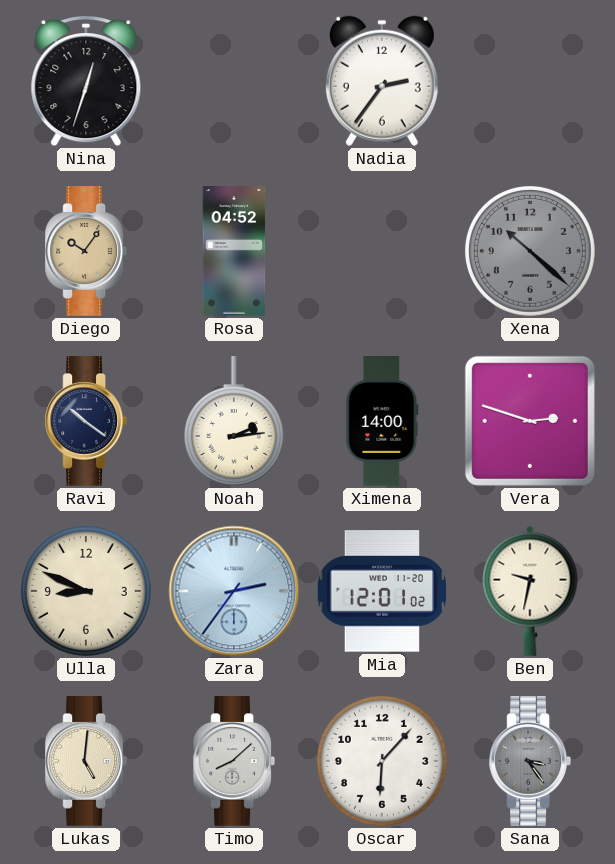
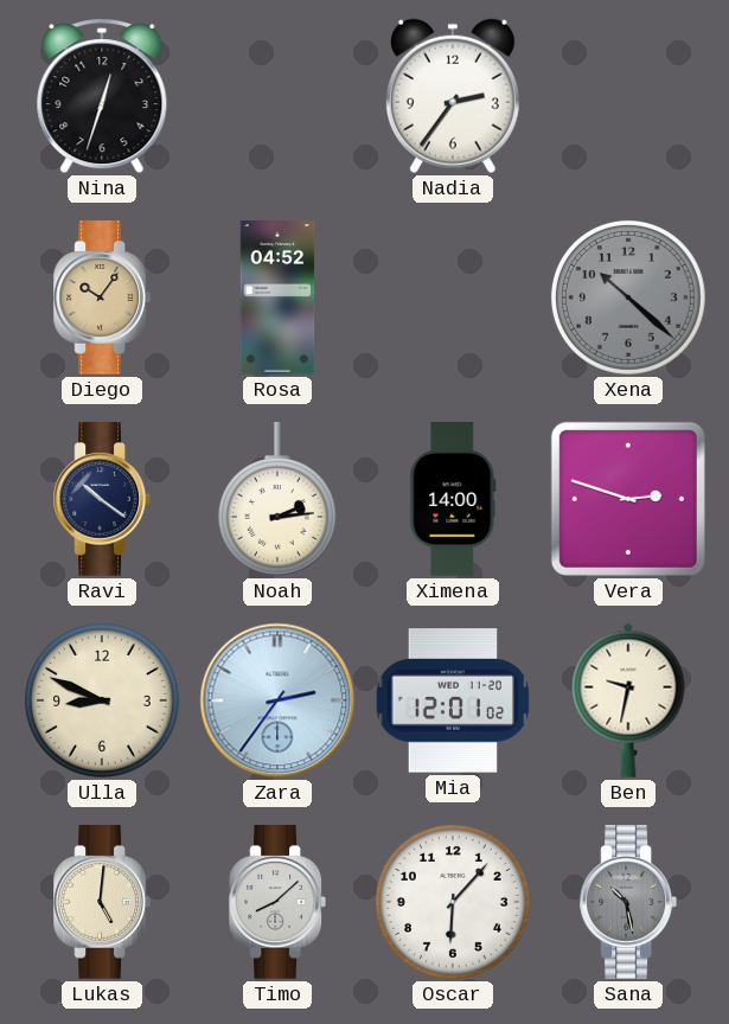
Sana: 3:24 -> 10:28
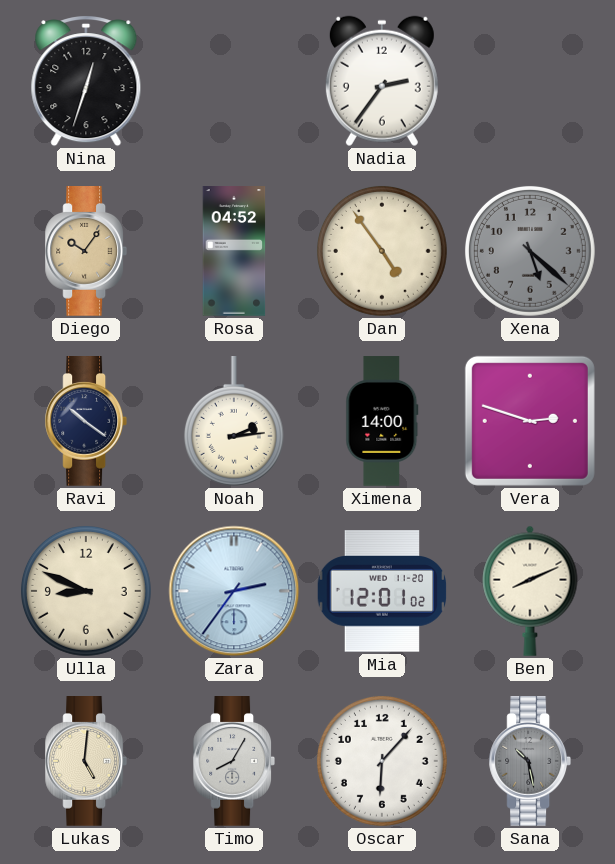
Dan: none -> 4:54
Xena: 10:22 -> 5:22
Ben: 9:32 -> 8:11
Timo: 8:08 -> 8:05
